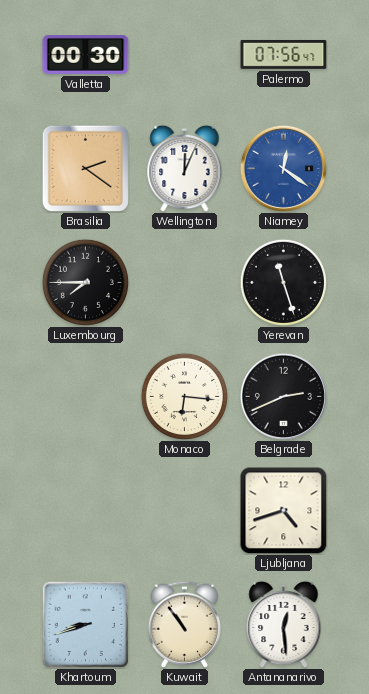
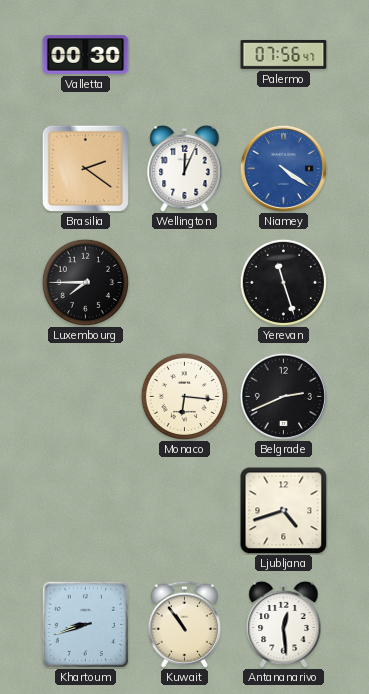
Niamey: 12:21 -> 4:21
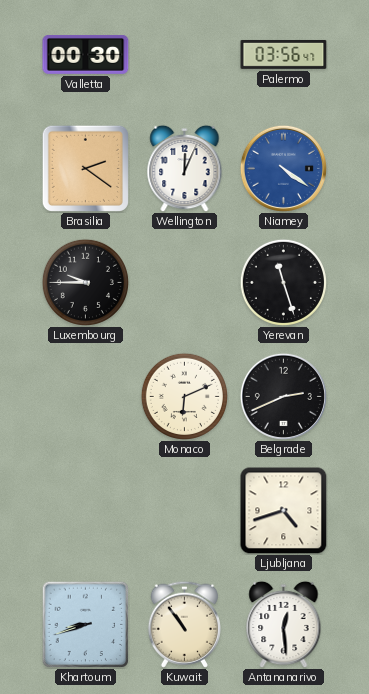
Palermo: 07:56 -> 03:56
Luxembourg: 7:45 -> 9:45
Monaco: 6:16 -> 6:11
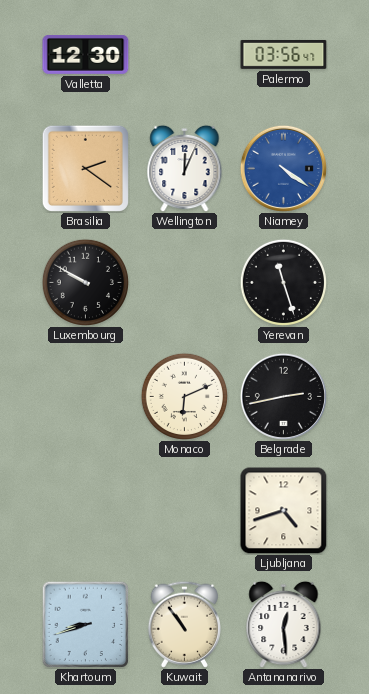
Valletta: 00:30 -> 12:30
Luxembourg: 9:45 -> 9:50
Belgrade: 2:41 -> 2:43
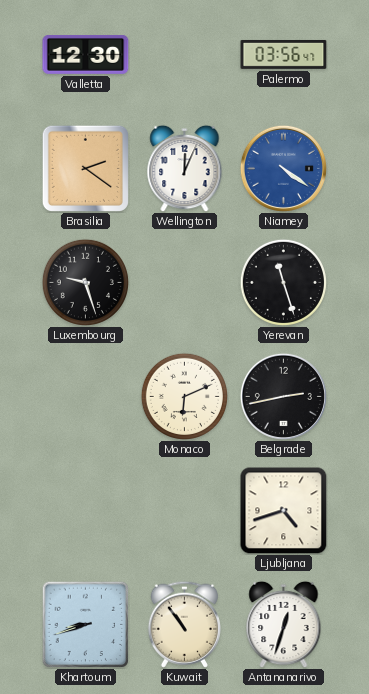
Luxembourg: 9:50 -> 9:27
Antananarivo: 12:29 -> 12:33
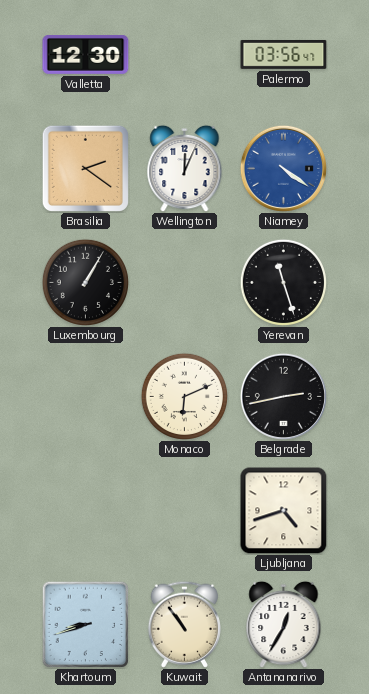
Luxembourg: 9:27 -> 1:05
Antananarivo: 12:33 -> 12:35
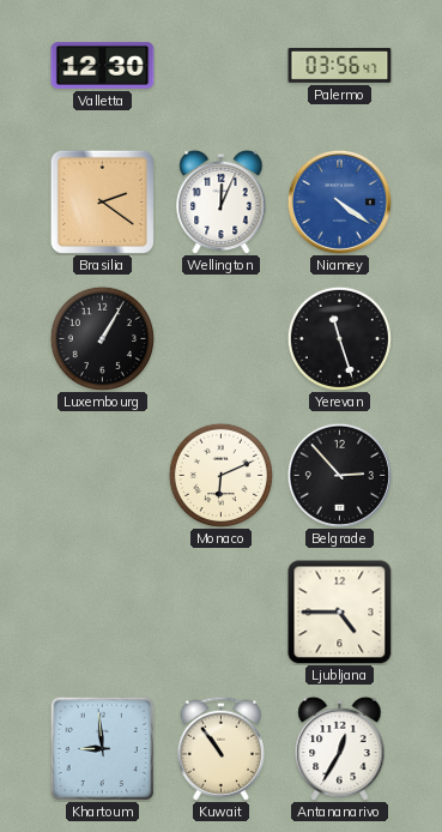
Belgrade: 2:43 -> 2:53
Ljubljana: 4:42 -> 4:45
Khartoum: 8:42 -> 8:59
